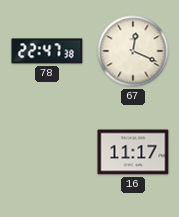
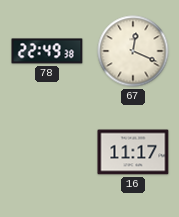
78: 22:47 -> 22:49
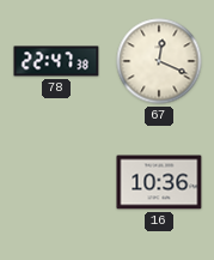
78: 22:49 -> 22:47
16: 11:17 -> 10:36
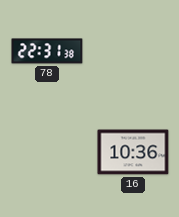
78: 22:47 -> 22:31
67: 12:19 -> none
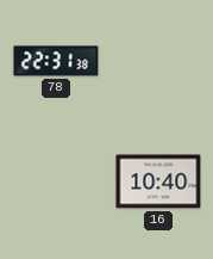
16: 10:36 -> 10:40
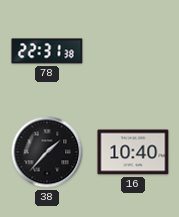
38: none -> 1:37
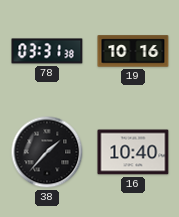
78: 22:31 -> 03:31
19: none -> 10:16
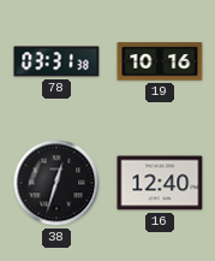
38: 1:37 -> 12:33
16: 10:40 -> 12:40
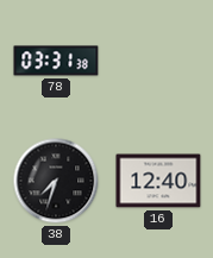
19: 10:16 -> none
38: 12:33 -> 7:33
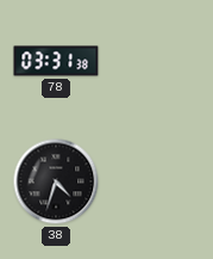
38: 7:33 -> 4:33
16: 12:40 -> none
